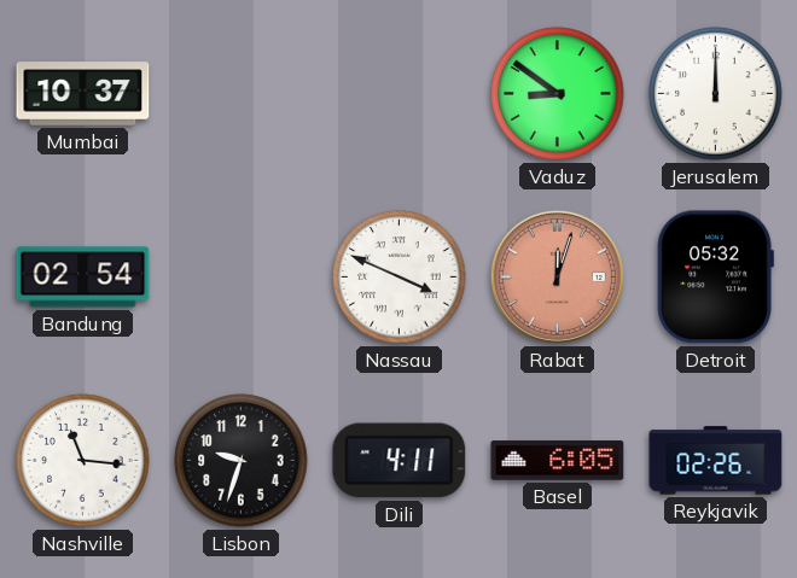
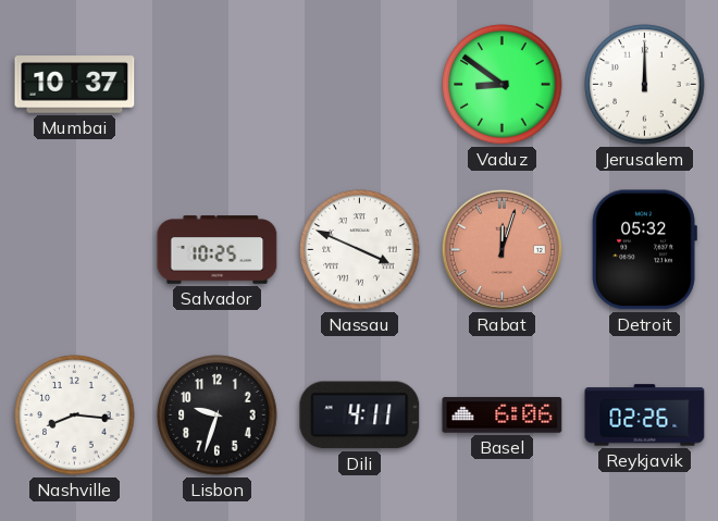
Bandung: 02:54 -> none
Salvador: none -> 10:25
Nashville: 11:16 -> 8:16
Basel: 6:05 -> 6:06
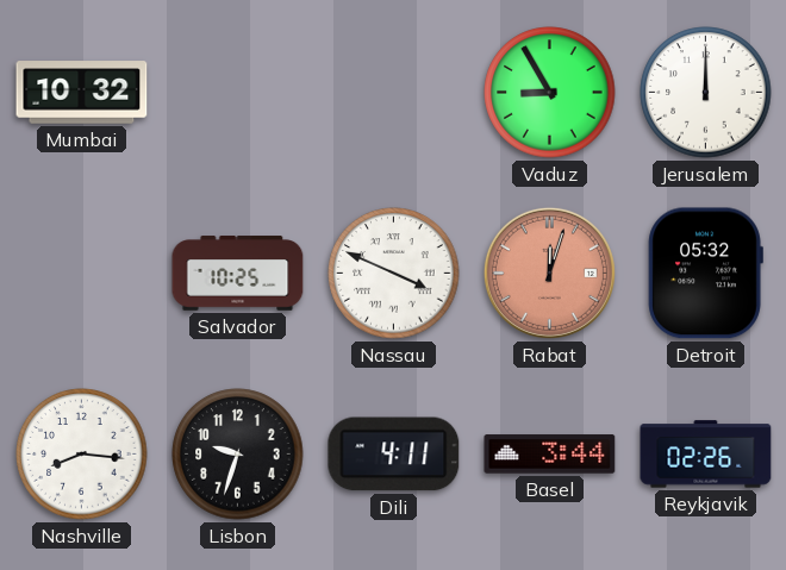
Mumbai: 10:37 -> 10:32
Vaduz: 8:51 -> 8:55
Basel: 6:06 -> 3:44
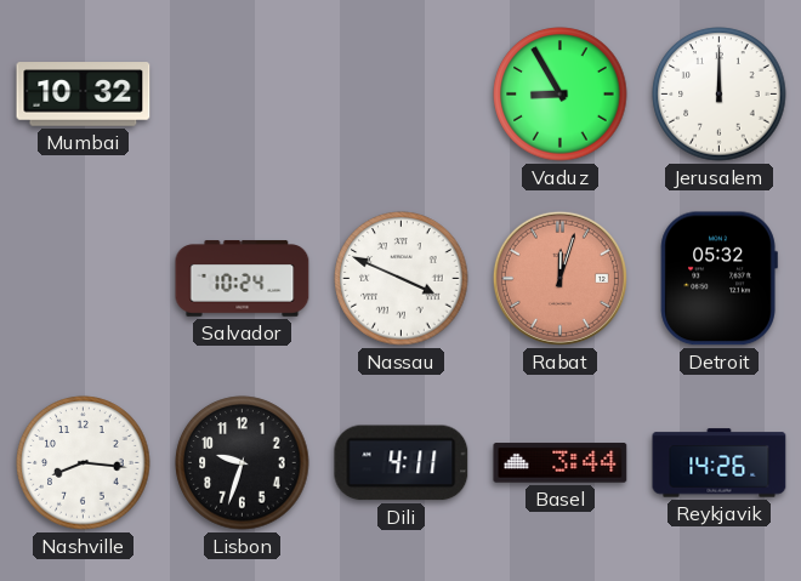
Salvador: 10:25 -> 10:24
Reykjavik: 02:26 -> 14:26
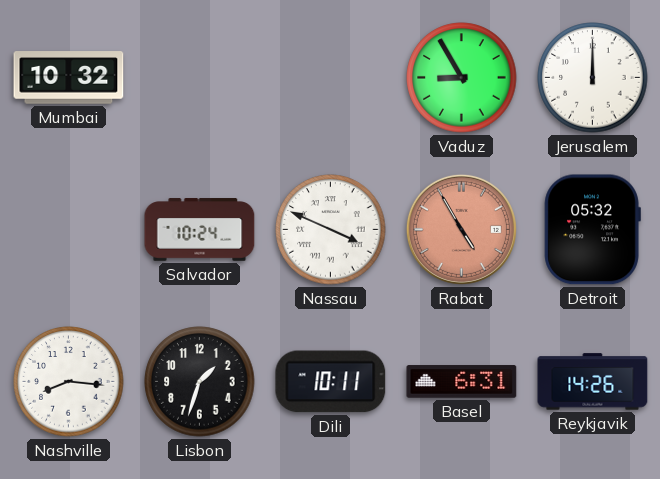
Rabat: 12:03 -> 4:55
Lisbon: 9:33 -> 1:33
Dili: 4:11 -> 10:11
Basel: 3:44 -> 6:31
